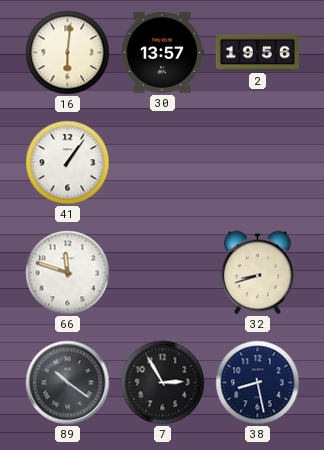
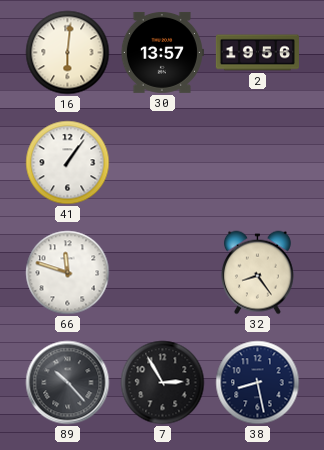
32: 8:42 -> 8:24
89: 10:21 -> 10:23
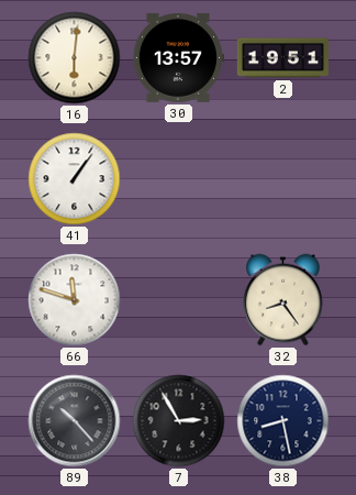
2: 19:56 -> 19:51
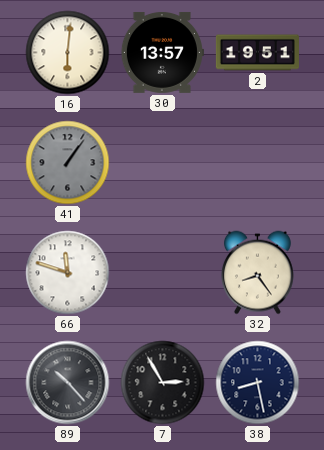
41 dial: white -> grey
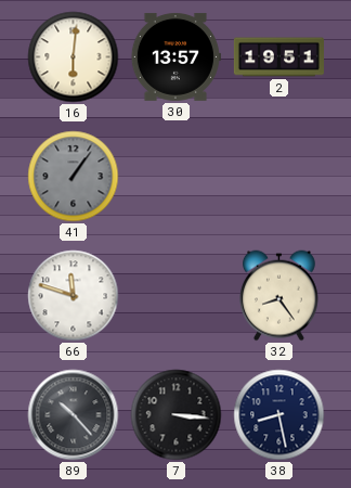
7: 2:55 -> 3:16
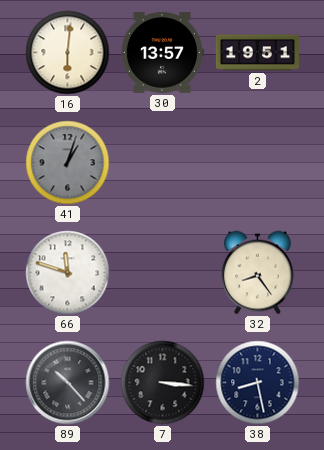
41: 1:06 -> 1:03
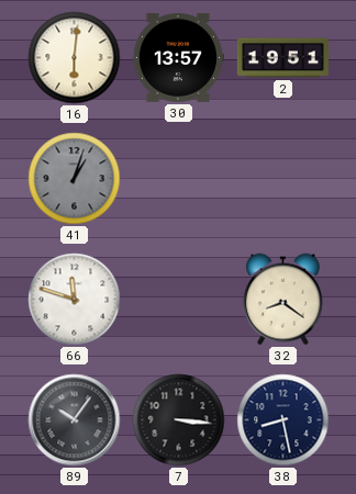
32: 8:24 -> 8:21
89: 10:23 -> 10:06
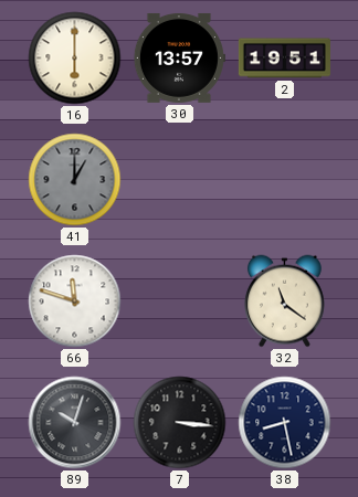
16: 6:01 -> 6:00
41: 1:03 -> 1:00
32: 8:21 -> 11:21
89: 10:06 -> 10:03
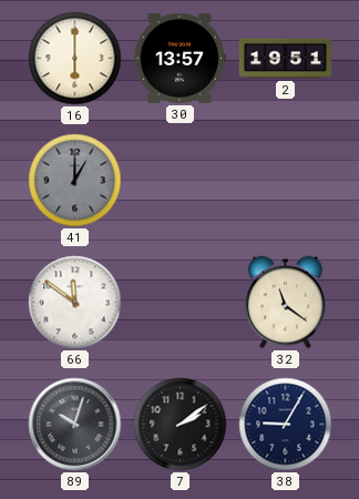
66: 11:48 -> 11:51
7: 3:16 -> 2:09
38: 8:28 -> 9:05
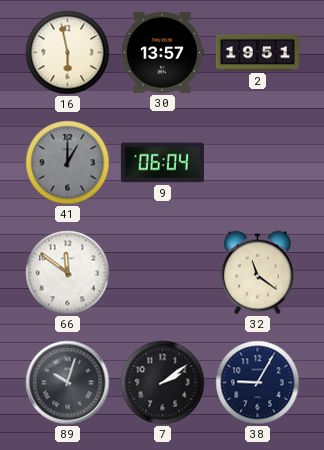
16: 6:00 -> 5:58
9: none -> 06:04
